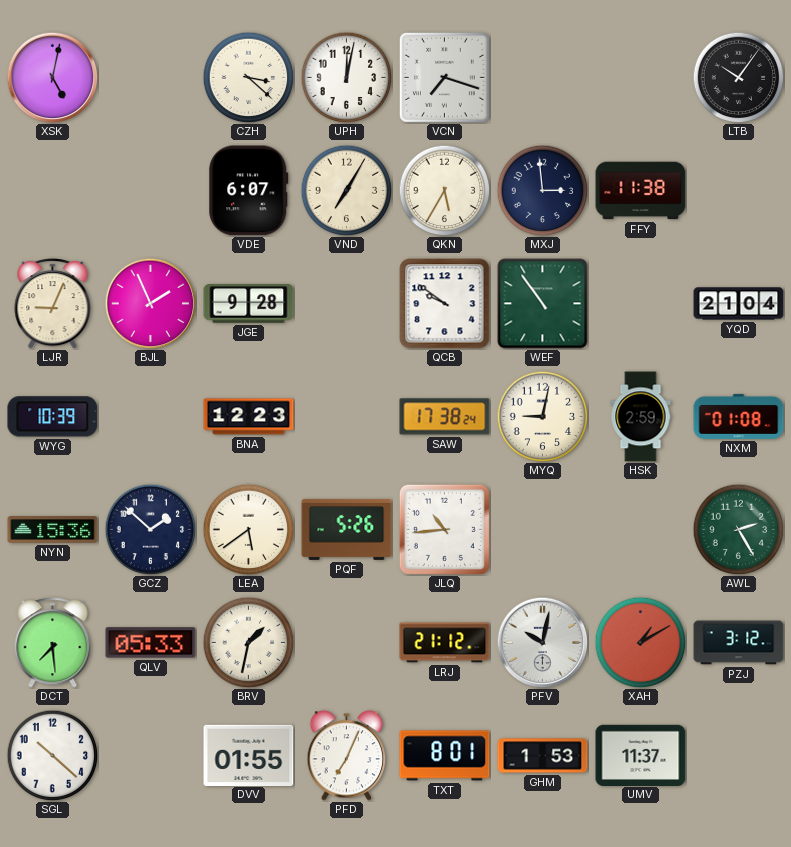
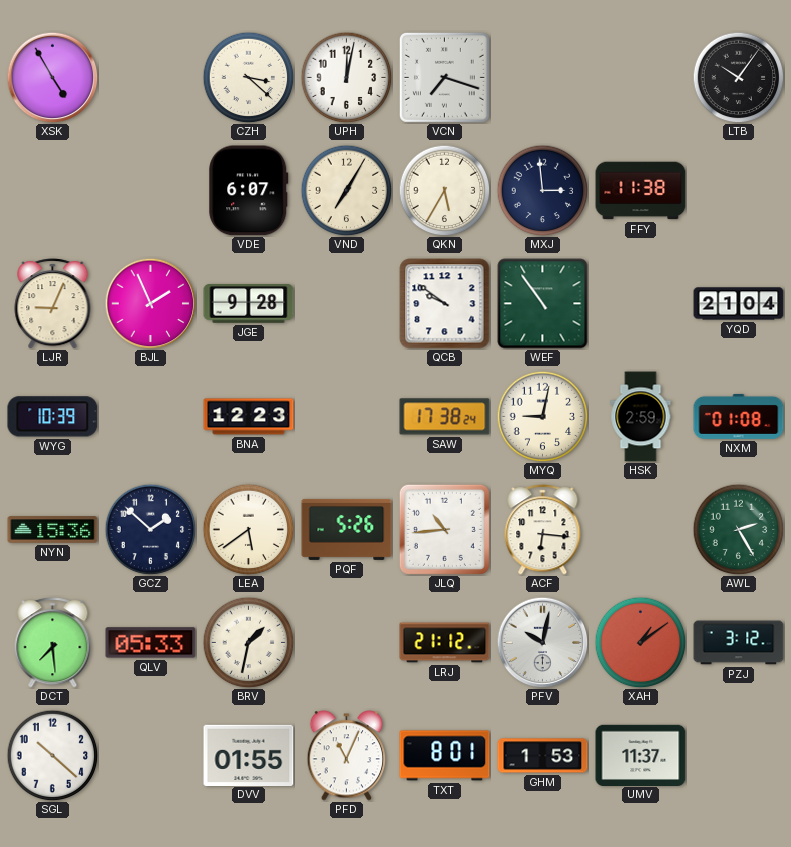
XSK: 5:02 -> 4:55
ACF: none -> 6:16
XAH: 1:10 -> 1:09
PFD: 7:04 -> 11:04
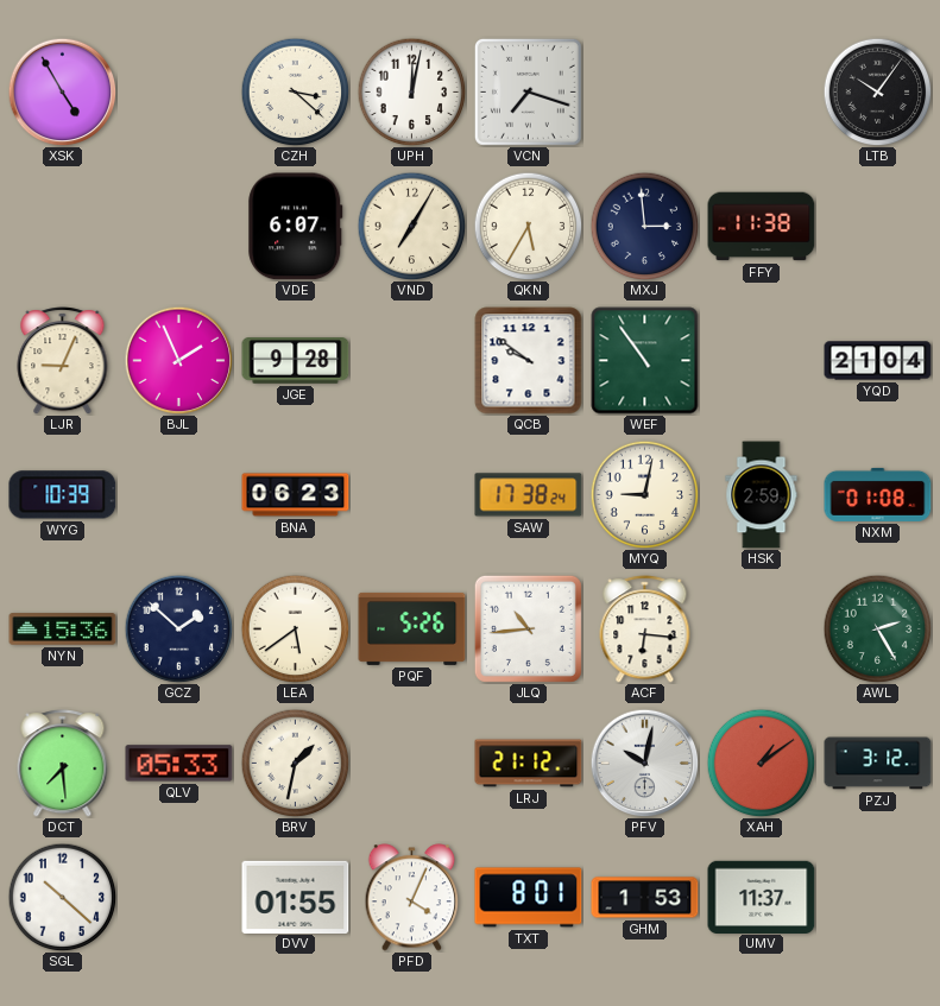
BNA: 12:23 -> 06:23
PFD: 11:04 -> 4:04
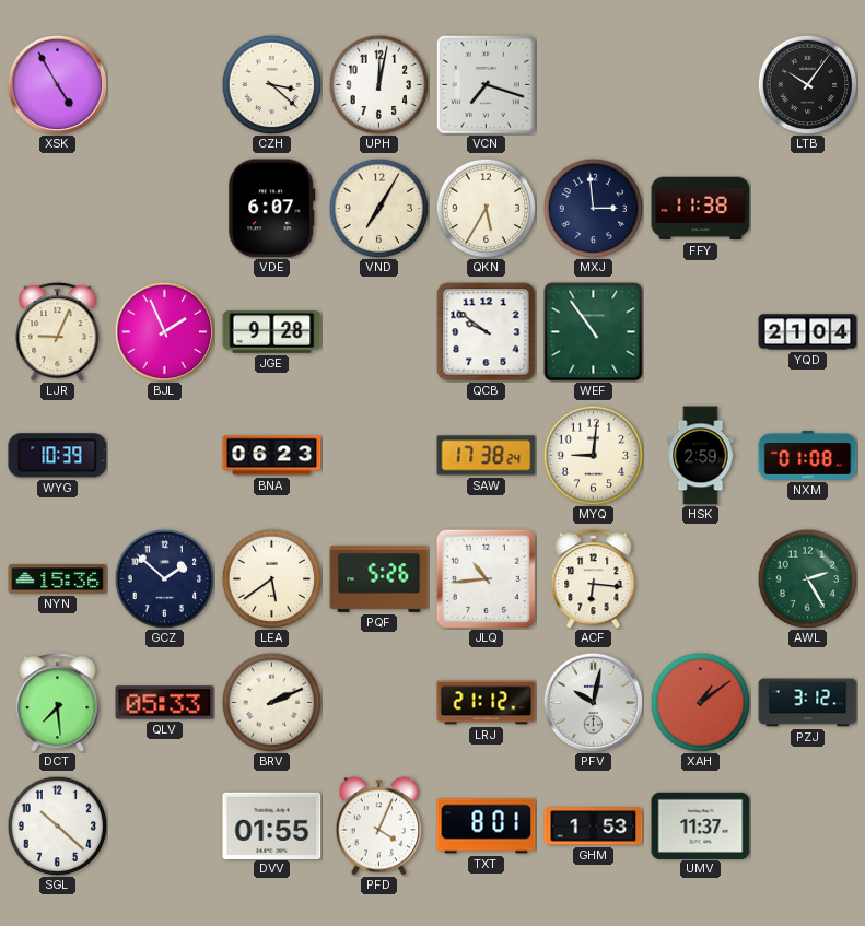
MYQ: 9:02 -> 9:01
BRV: 1:32 -> 2:11
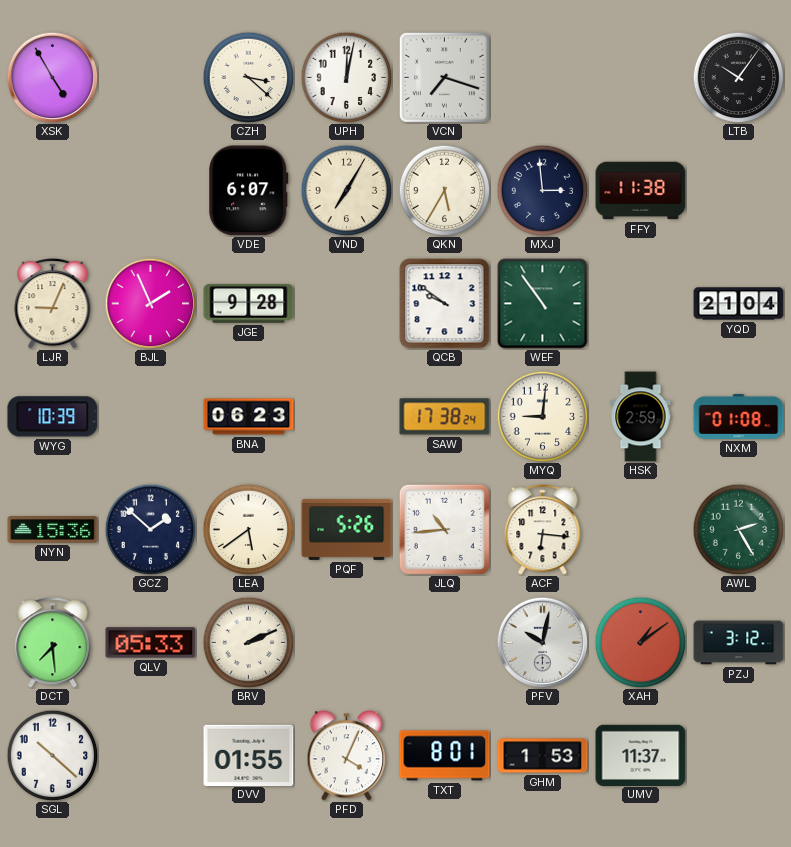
LRJ: 21:12 -> none
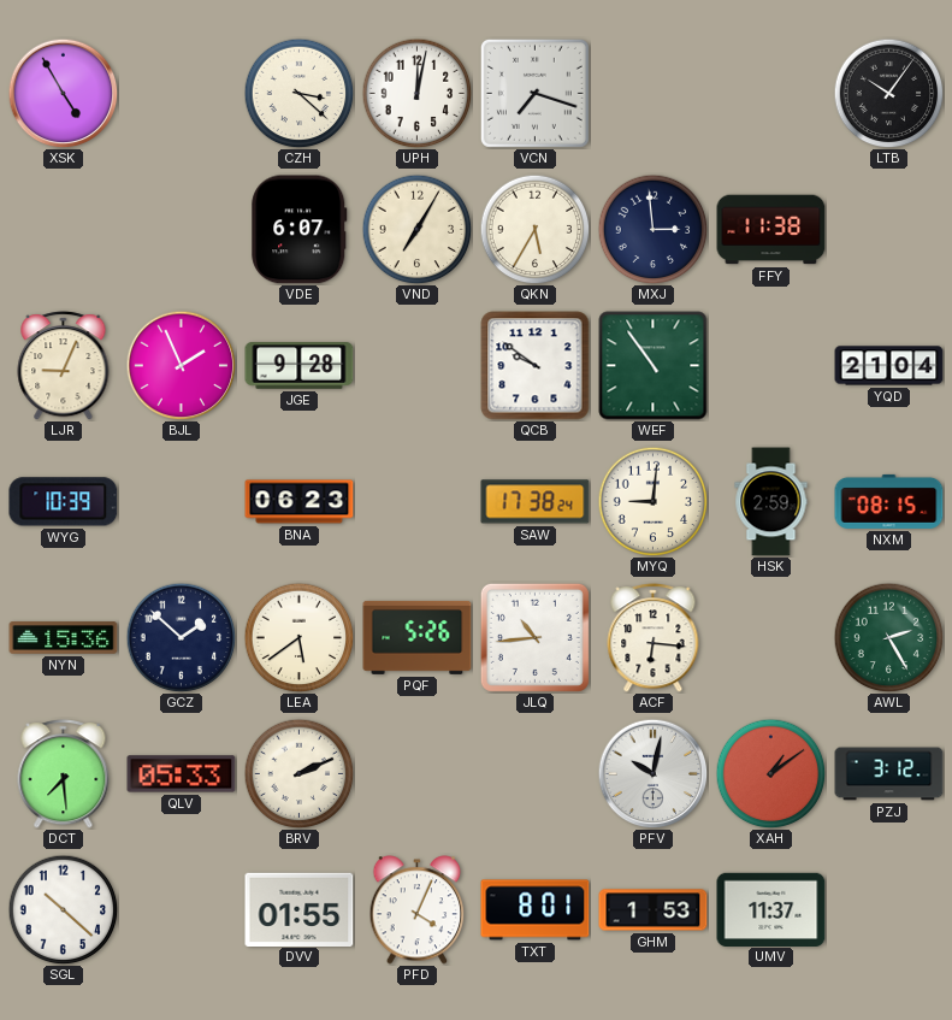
NXM: 01:08 -> 08:15
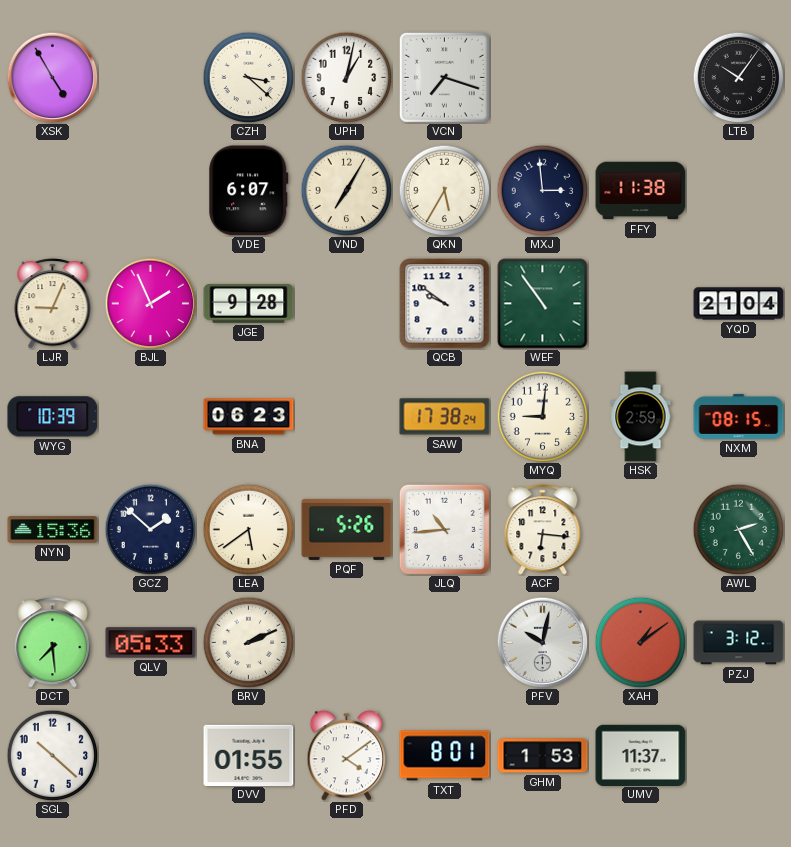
UPH: 12:02 -> 1:02
PFD: 4:04 -> 4:09
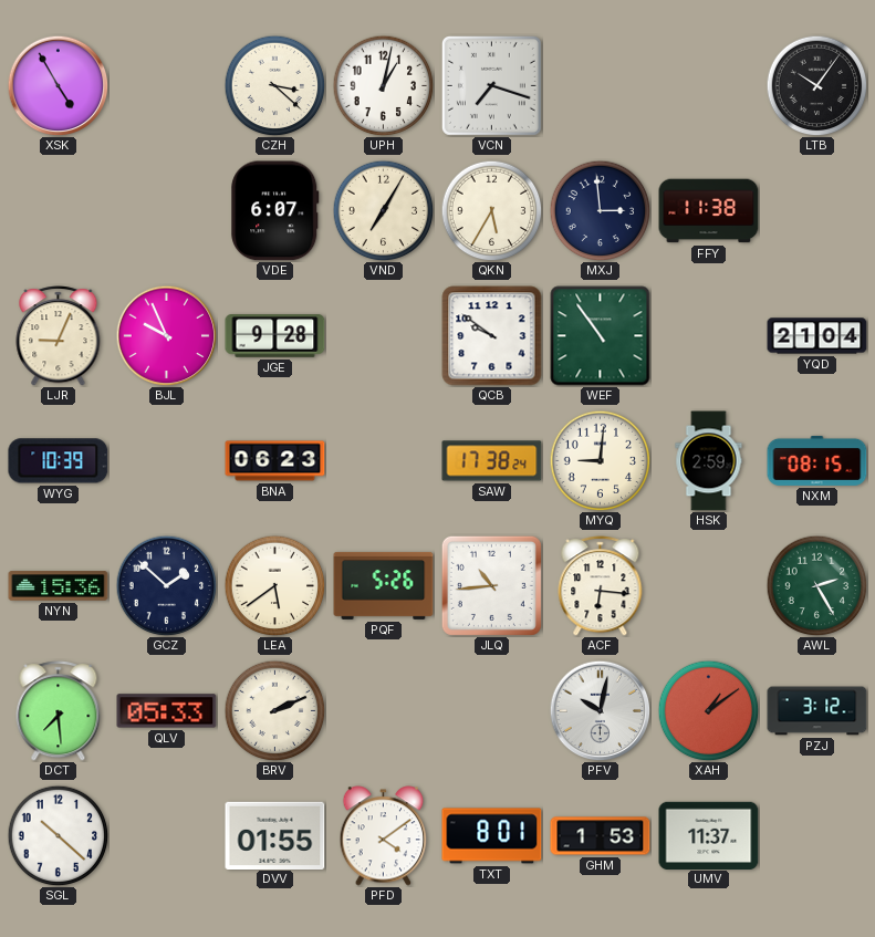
BJL: 1:56 -> 9:56
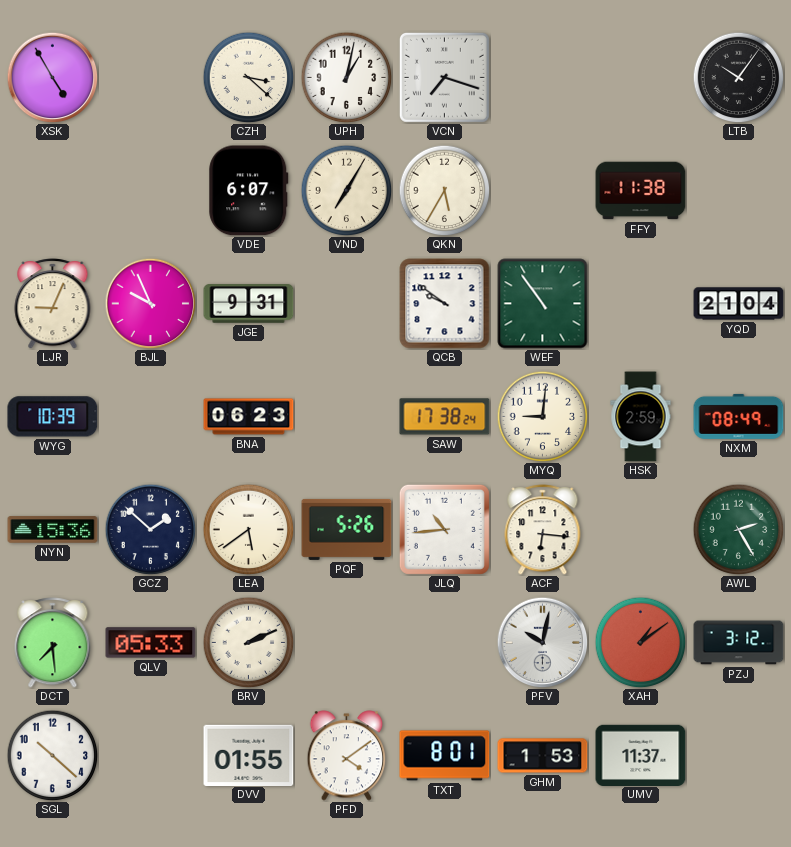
MXJ: 2:59 -> none
JGE: 9:28 -> 9:31
NXM: 08:15 -> 08:49
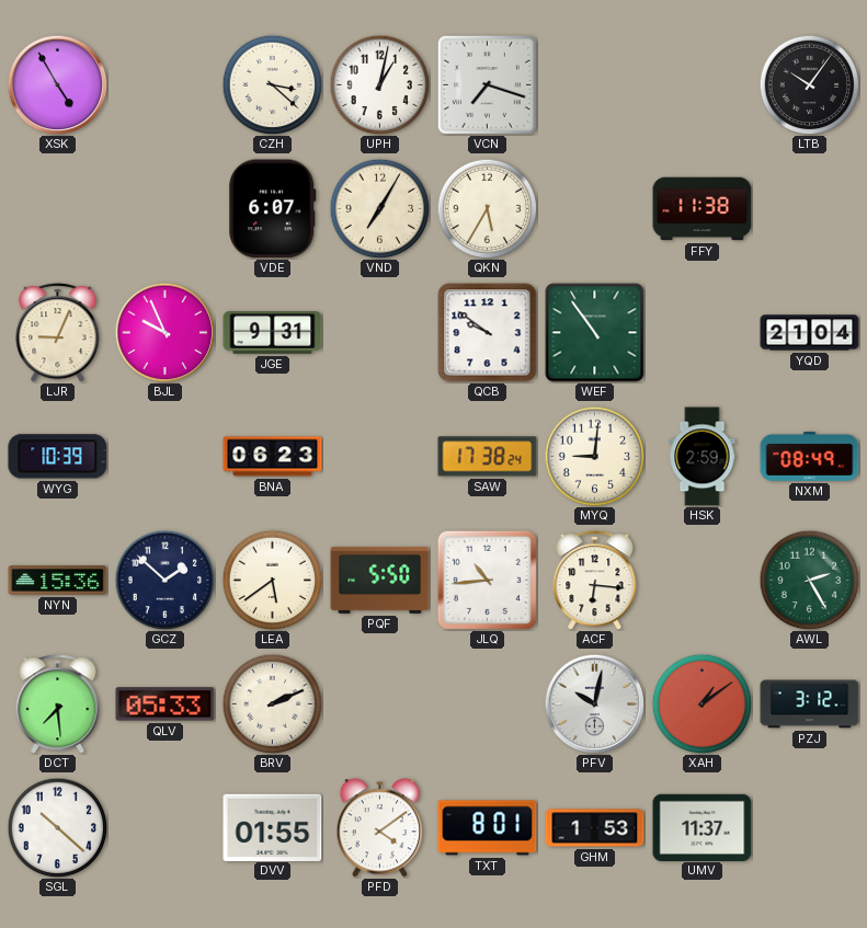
PQF: 5:26 -> 5:50
